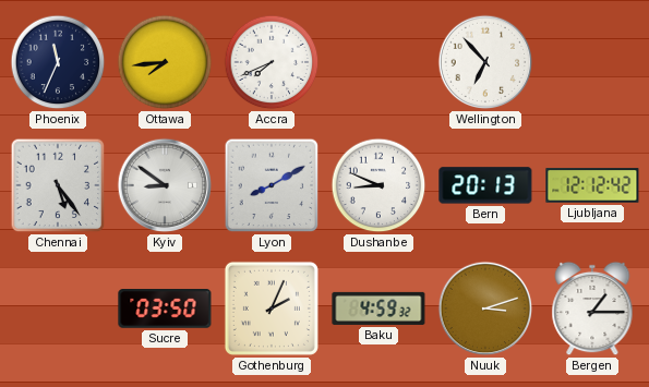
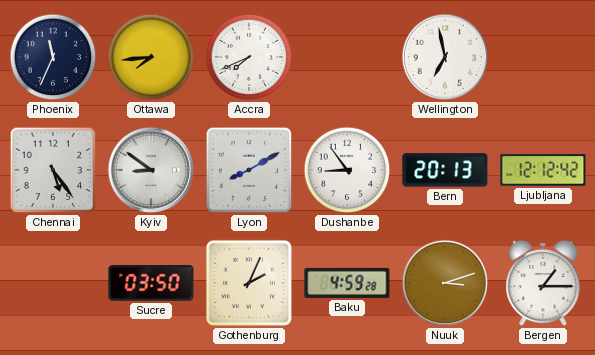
Wellington: 6:53 -> 6:58
Dushanbe: 8:49 -> 8:54
Baku: 4:59:32 -> 4:59:28
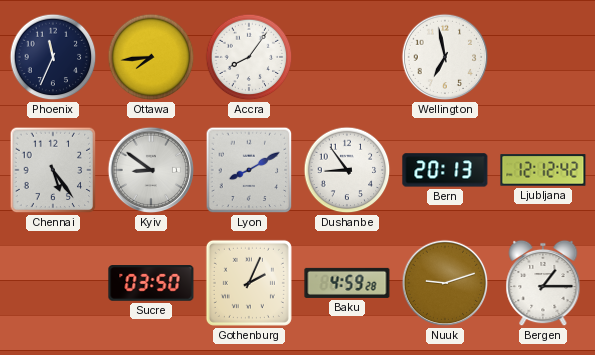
Accra: 7:41 -> 8:06
Nuuk: 3:12 -> 9:12
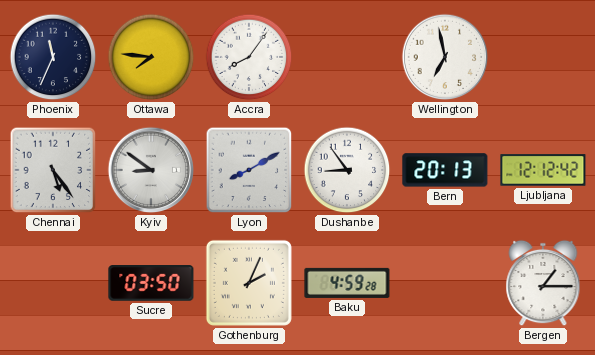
Ottawa: 7:44 -> 7:46
Nuuk: 9:12 -> none
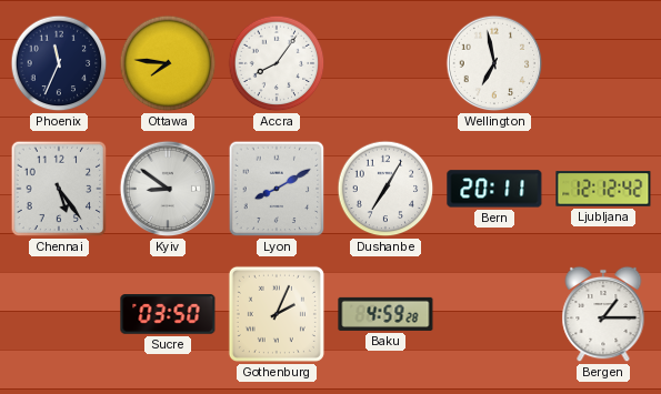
Dushanbe: 8:54 -> 7:05
Bern: 20:13 -> 20:11
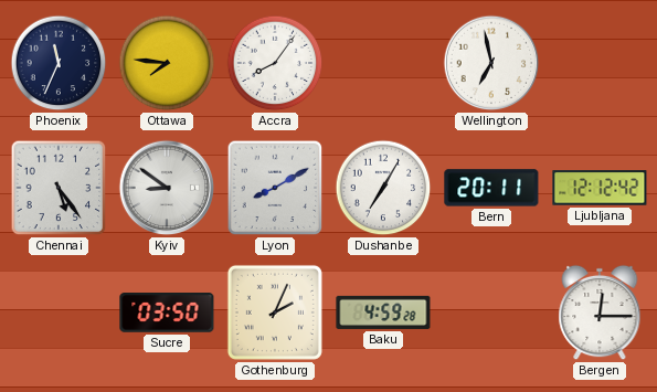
Bergen: 1:15 -> 12:15
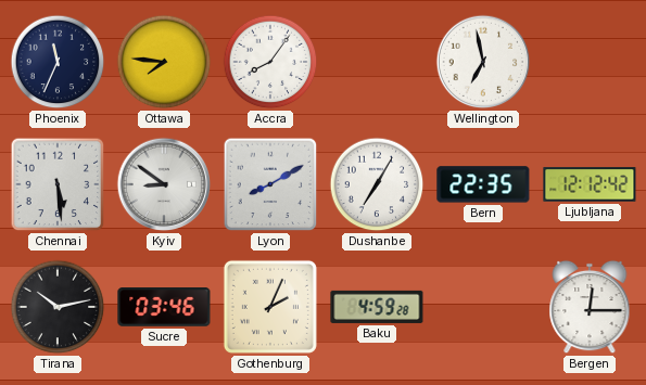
Chennai: 5:24 -> 5:29
Bern: 20:11 -> 22:35
Tirana: none -> 10:13
Sucre: 03:50 -> 03:46
